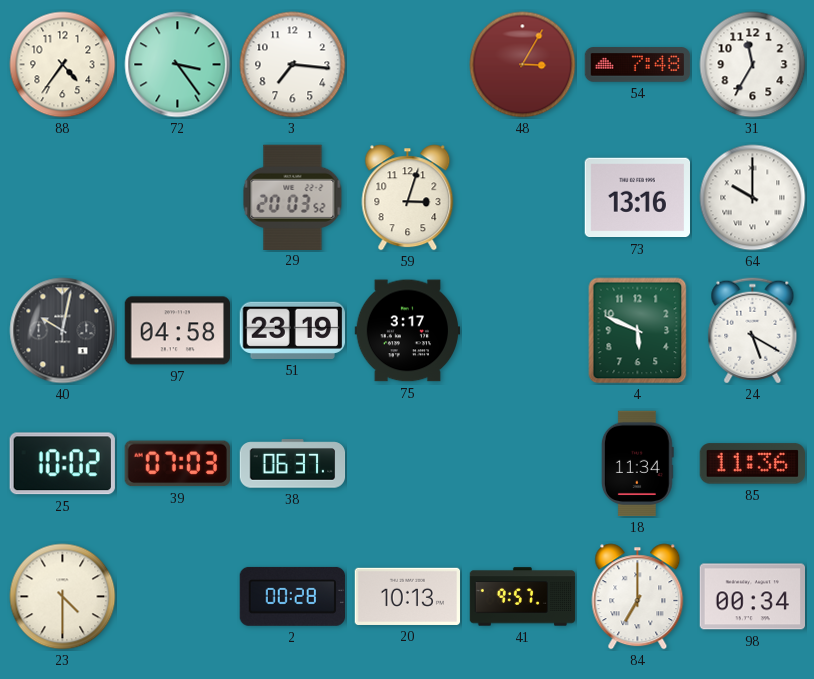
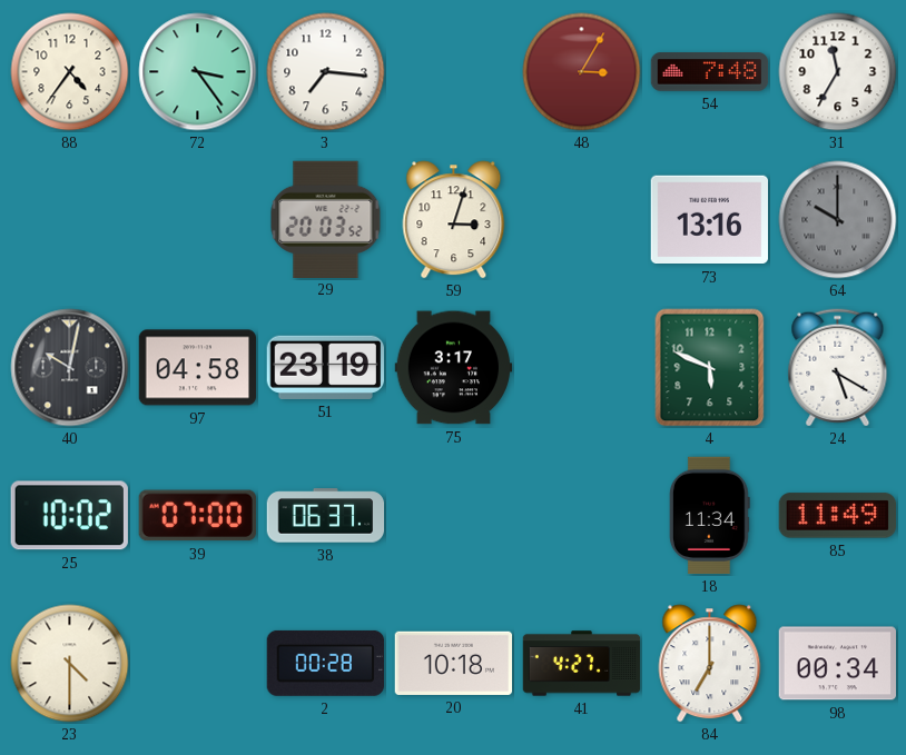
64 dial: white -> grey
39: 07:03 -> 07:00
85: 11:36 -> 11:49
20: 10:13 -> 10:18
41: 9:57 -> 4:27
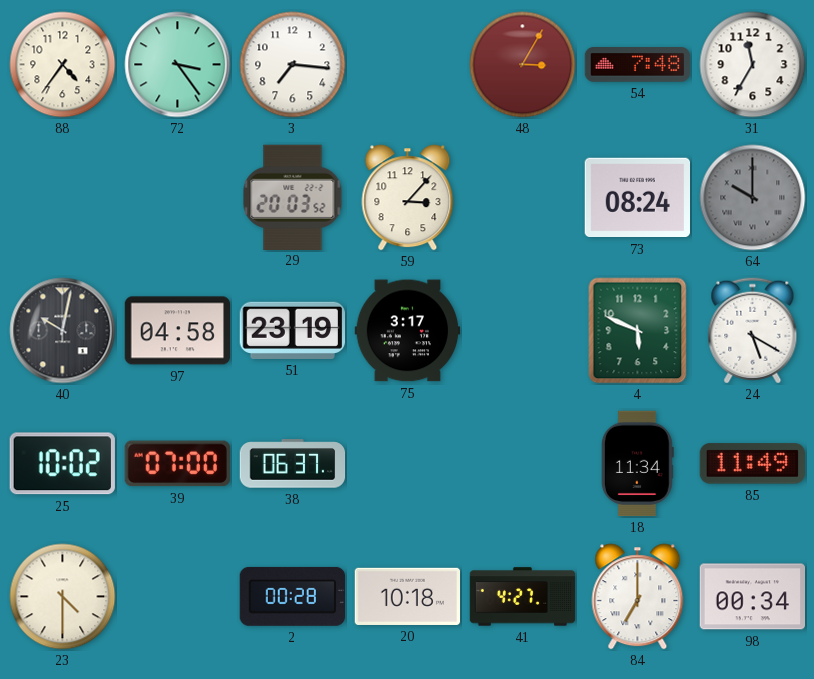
59: 3:03 -> 3:07
73: 13:16 -> 08:24
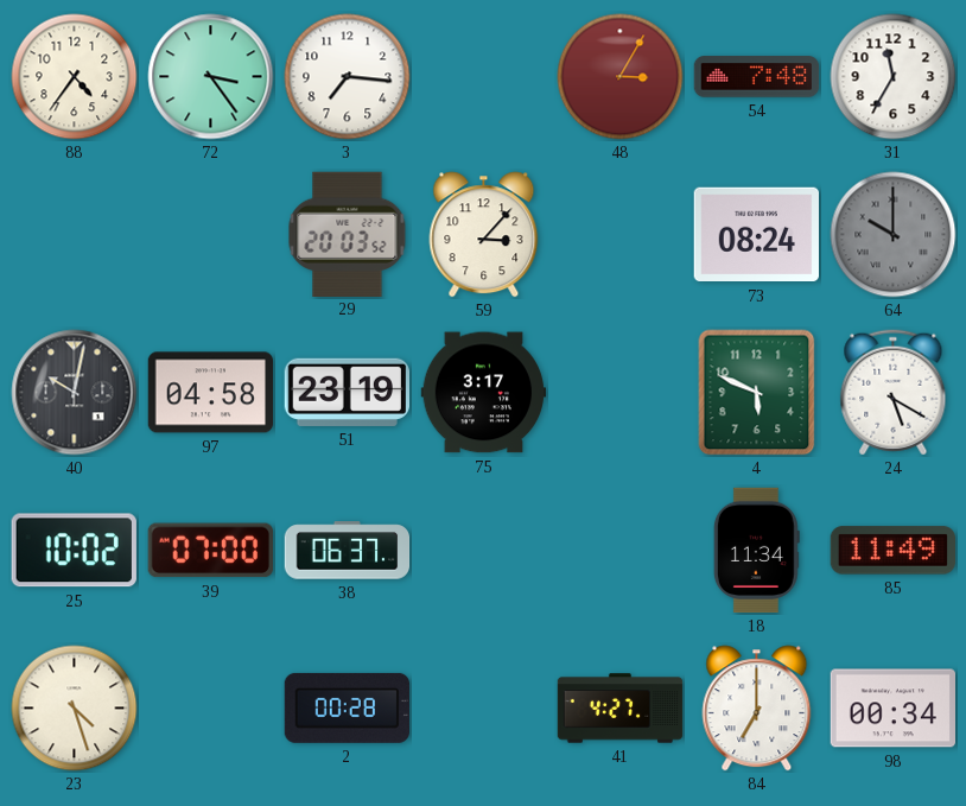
23: 4:30 -> 4:27
20: 10:18 -> none
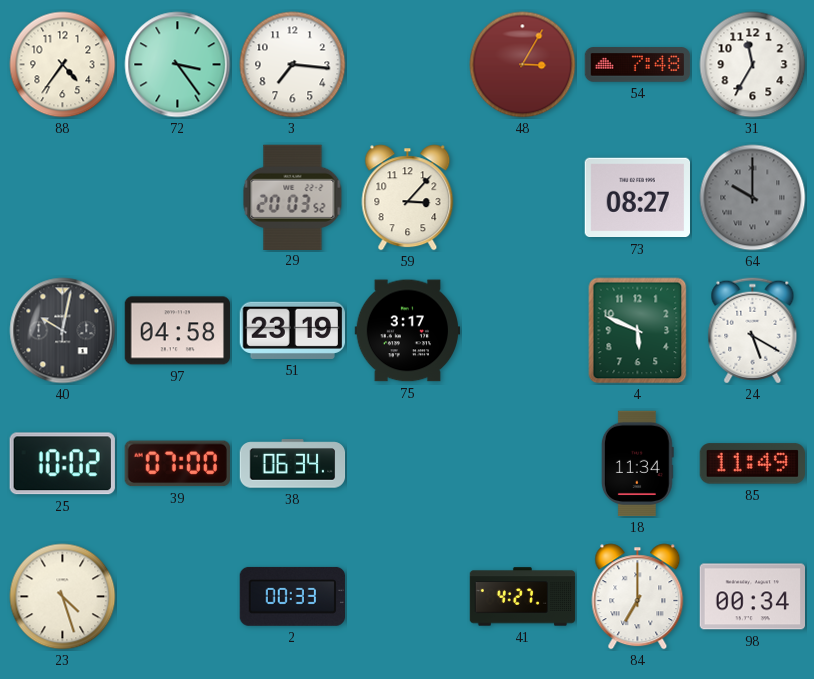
73: 08:24 -> 08:27
38: 06:37 -> 06:34
2: 00:28 -> 00:33
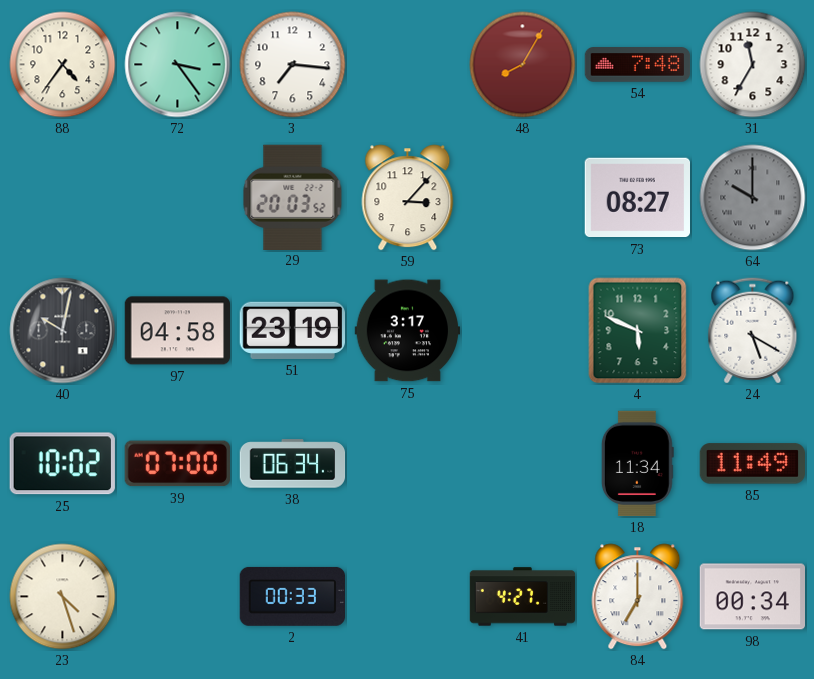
48: 3:05 -> 8:05
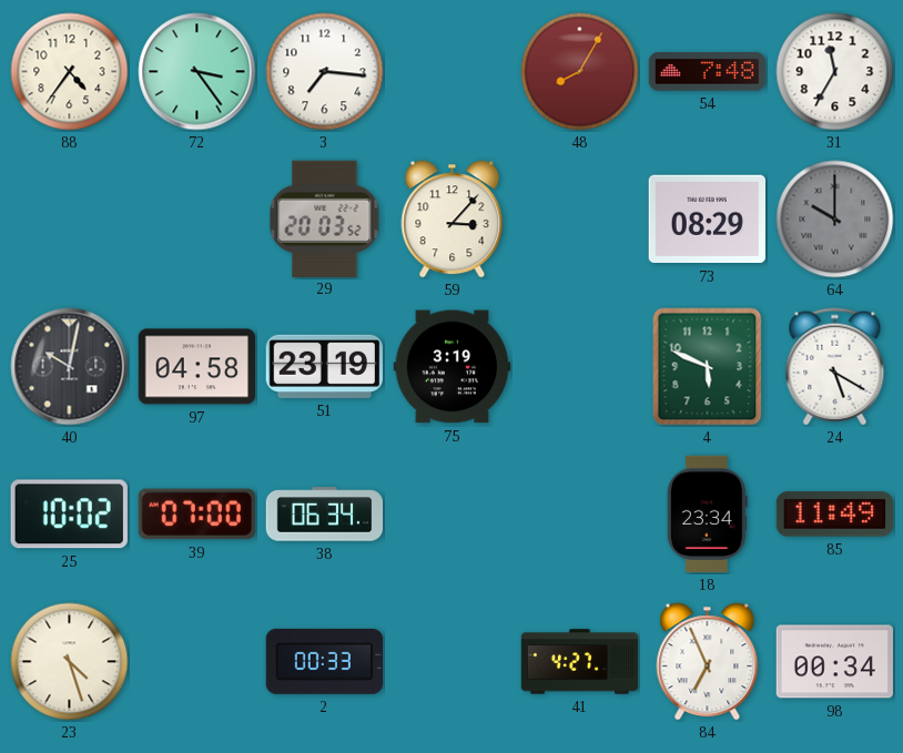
73: 08:27 -> 08:29
75: 3:17 -> 3:19
18: 11:34 -> 23:34
84: 7:00 -> 6:56
